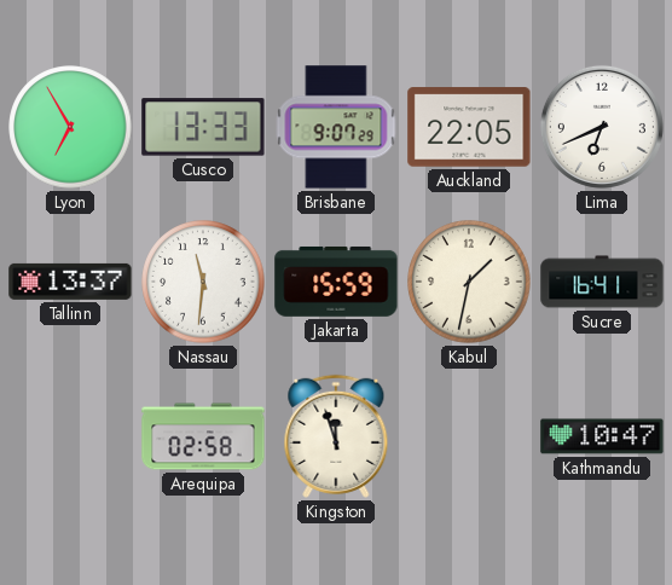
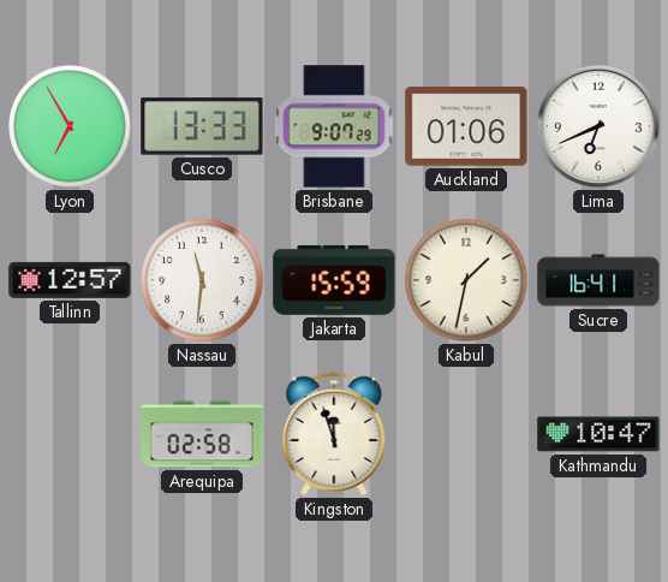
Auckland: 22:05 -> 01:06
Tallinn: 13:37 -> 12:57
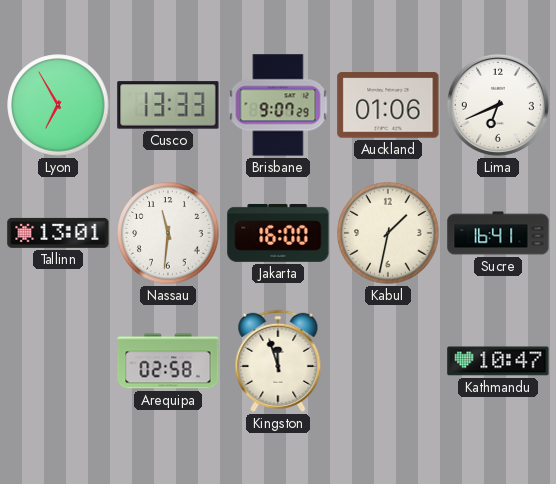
Tallinn: 12:57 -> 13:01
Jakarta: 15:59 -> 16:00
